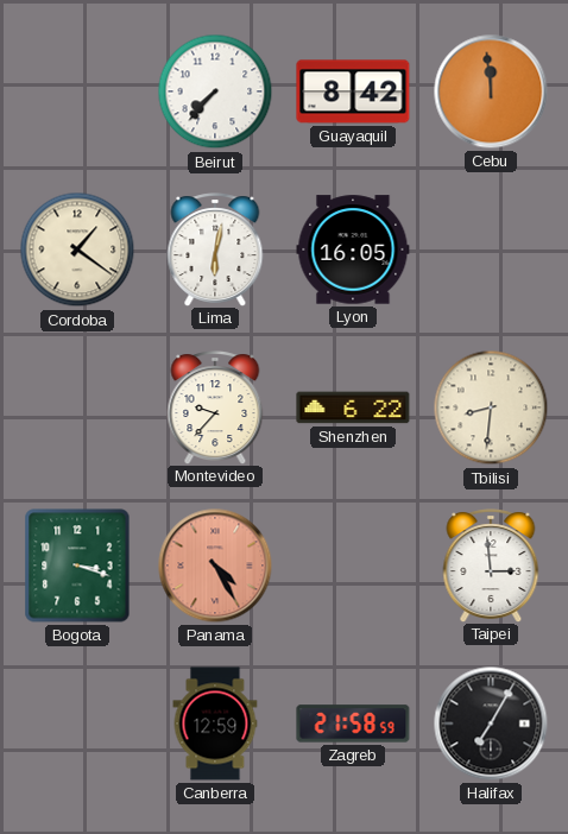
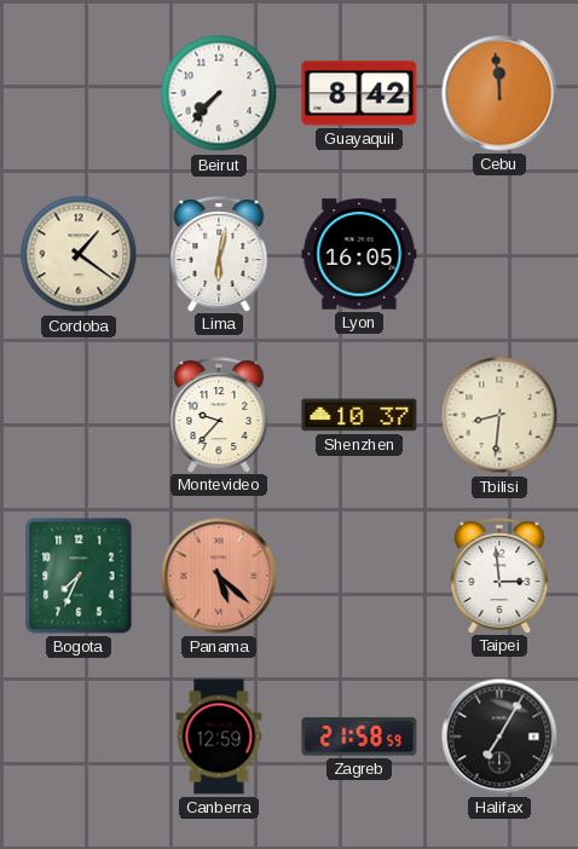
Shenzhen: 6:22 -> 10:37
Bogota: 3:18 -> 7:34
Panama: 4:25 -> 5:22
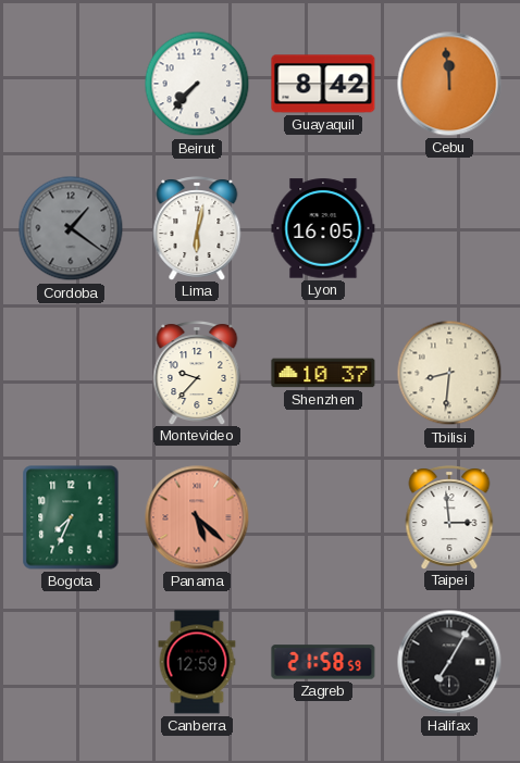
Cordoba dial: cream -> grey
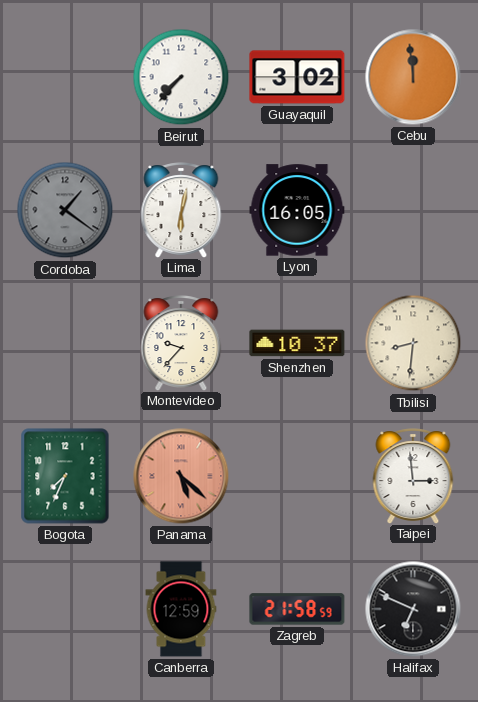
Guayaquil: 8:42 -> 3:02
Halifax: 7:05 -> 6:49
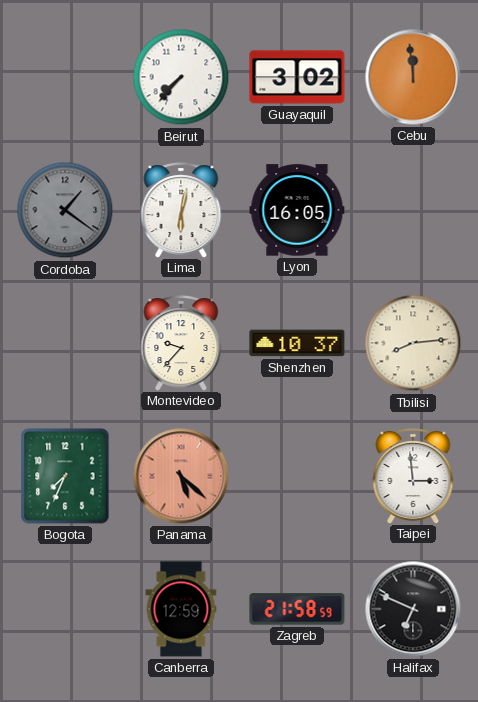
Tbilisi: 8:31 -> 8:14
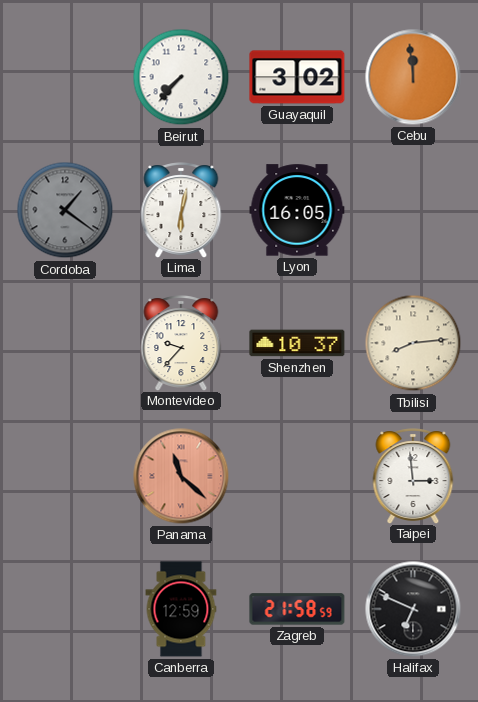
Bogota: 7:34 -> none
Panama: 5:22 -> 11:22
